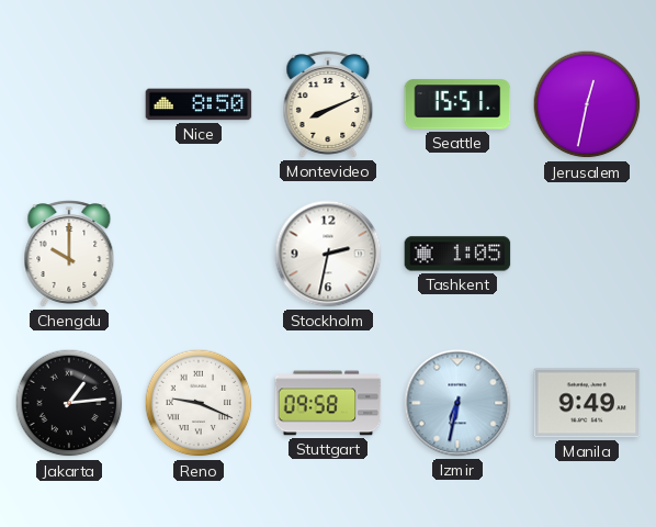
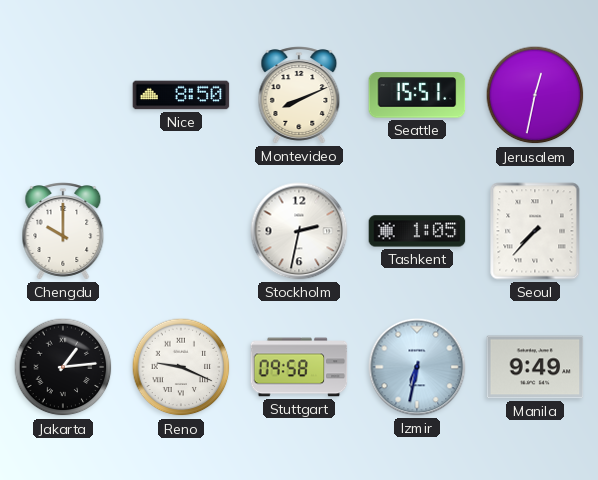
Seoul: none -> 7:37
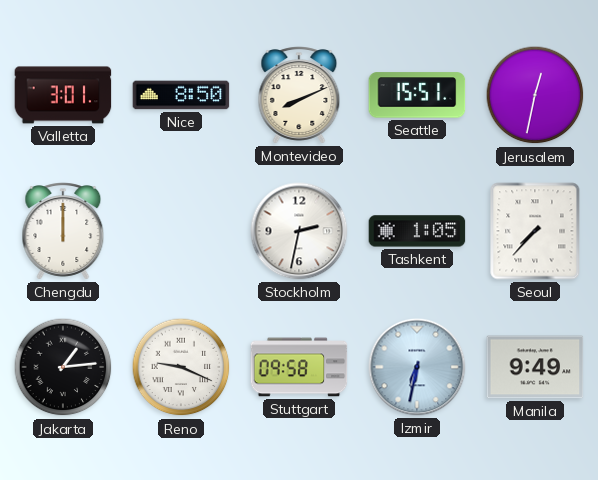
Valletta: none -> 3:01
Chengdu: 10:00 -> 12:00
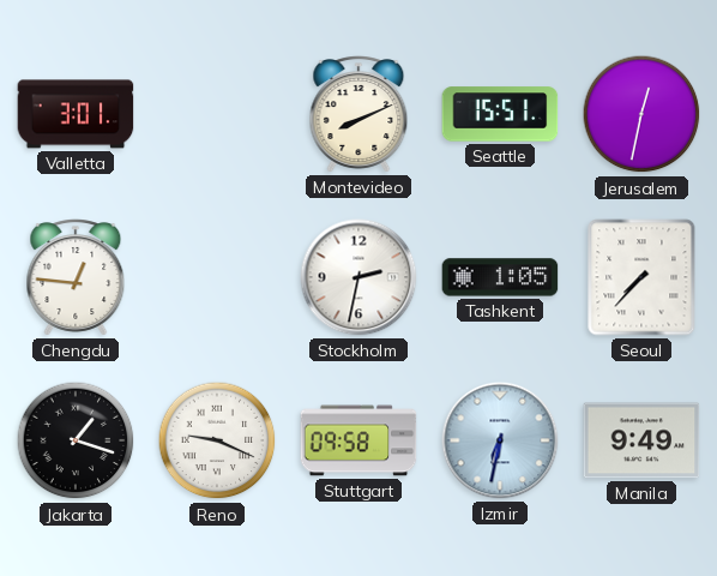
Nice: 8:50 -> none
Chengdu: 12:00 -> 12:46
Jakarta: 1:14 -> 1:18
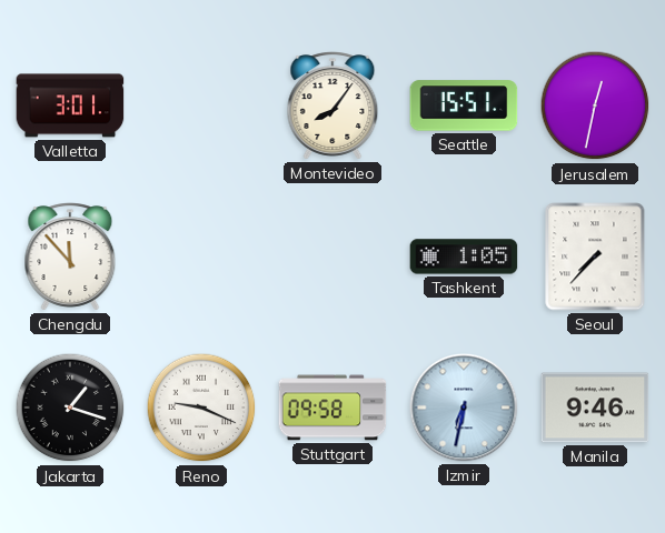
Montevideo: 8:11 -> 8:06
Chengdu: 12:46 -> 11:53
Stockholm: 2:32 -> none
Manila: 9:49 -> 9:46
